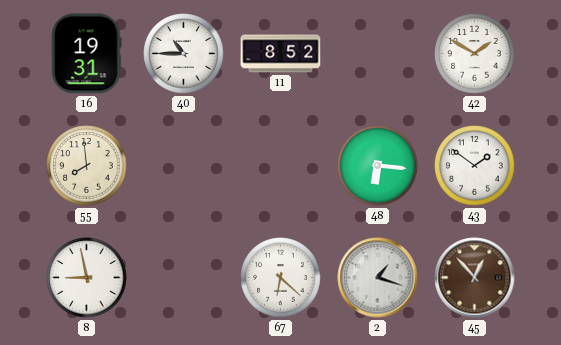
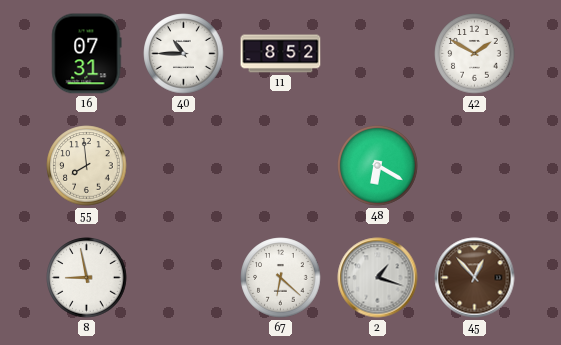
16: 19:31 -> 07:31
48: 6:16 -> 6:20
43: 1:51 -> none
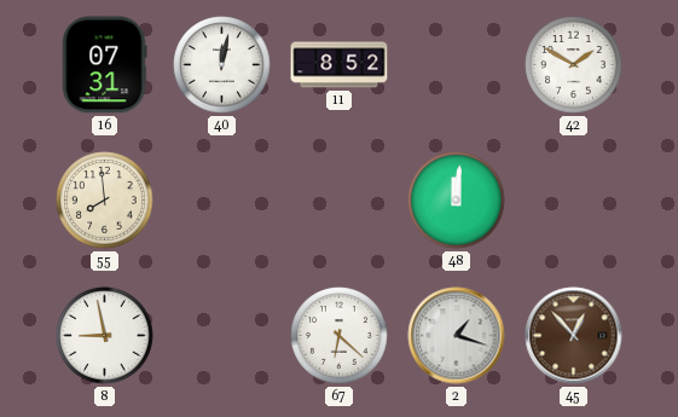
40: 10:45 -> 12:02
48: 6:20 -> 12:01
